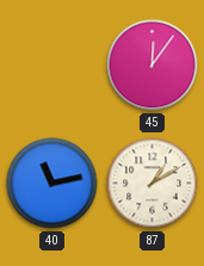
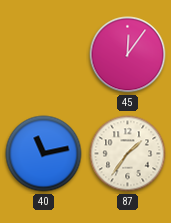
87: 1:10 -> 1:36
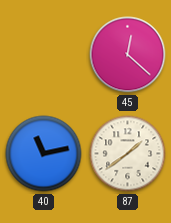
45: 12:06 -> 12:22
87: 1:36 -> 1:39
